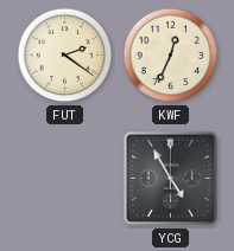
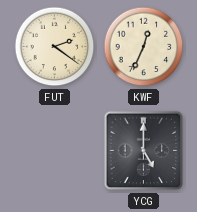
YCG: 4:55 -> 5:00
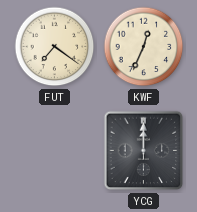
FUT: 2:21 -> 7:21
YCG: 5:00 -> 12:00
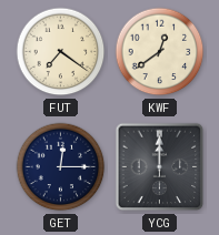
KWF: 12:34 -> 12:39
GET: none -> 12:15
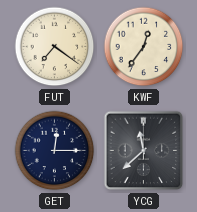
KWF: 12:39 -> 12:36
YCG: 12:00 -> 11:38
